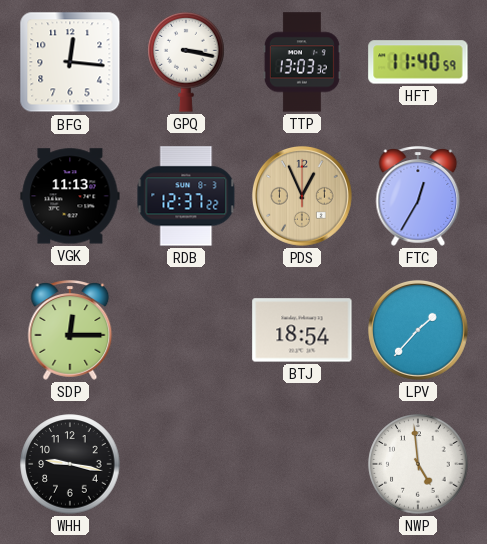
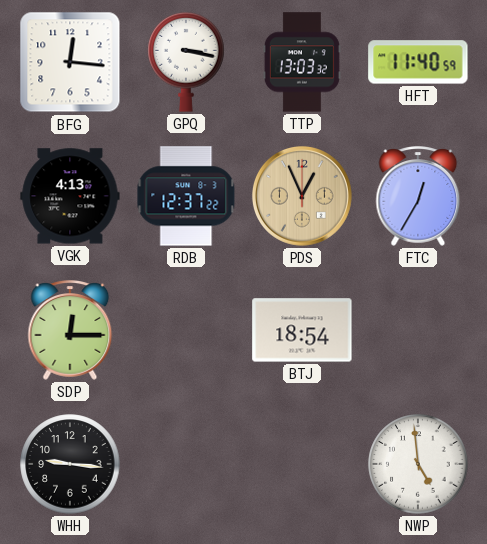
VGK: 11:13 -> 4:13
LPV: 1:37 -> none
WHH: 9:17 -> 9:16
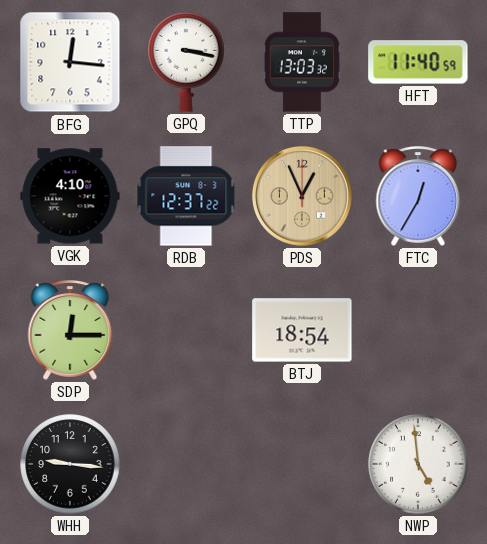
VGK: 4:13 -> 4:10
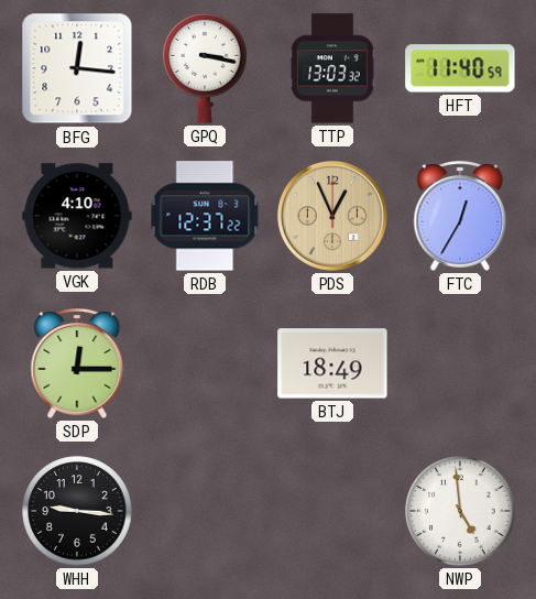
BTJ: 18:54 -> 18:49
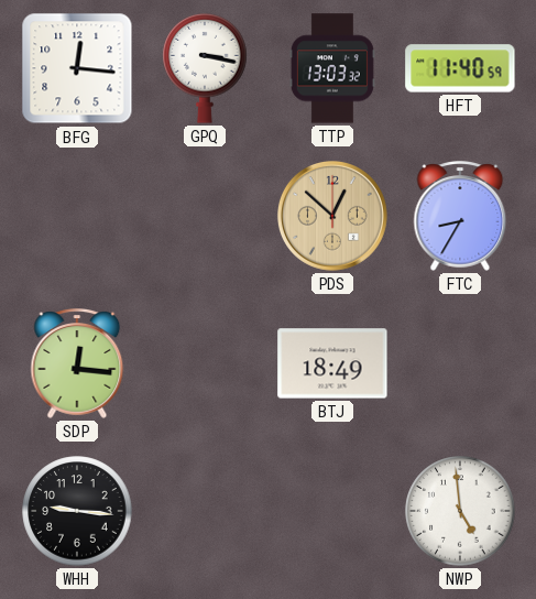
VGK: 4:10 -> none
RDB: 12:37 -> none
PDS: 12:56 -> 12:52
FTC: 12:35 -> 8:35
SDP: 12:15 -> 12:16
